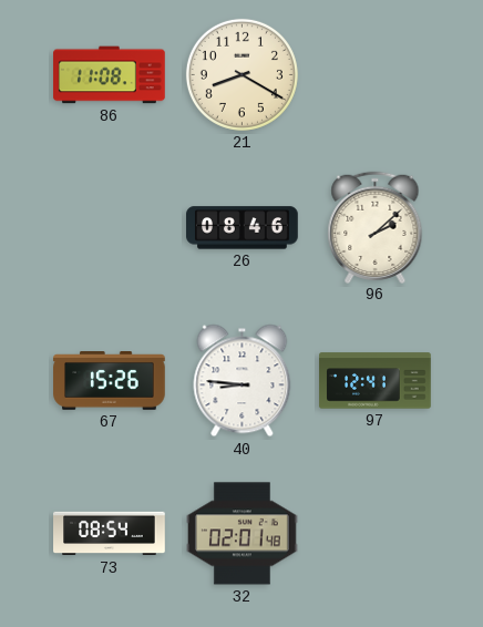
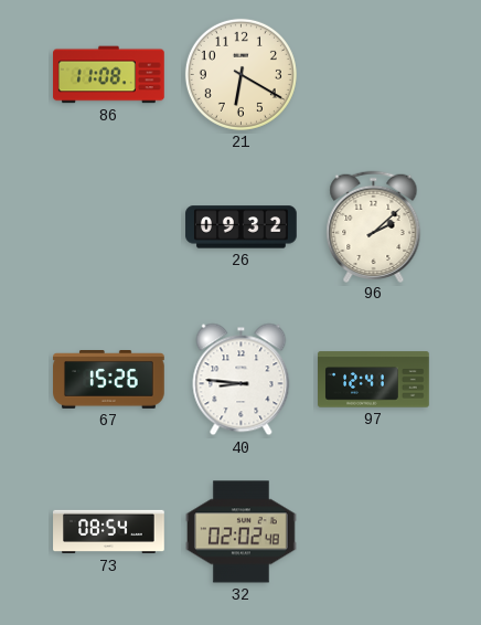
21: 8:20 -> 6:20
26: 08:46 -> 09:32
32: 02:01 -> 02:02
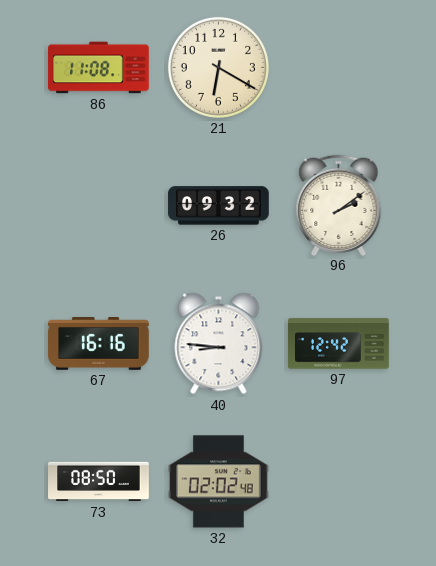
96: 2:08 -> 2:09
67: 15:26 -> 16:16
97: 12:41 -> 12:42
73: 08:54 -> 08:50
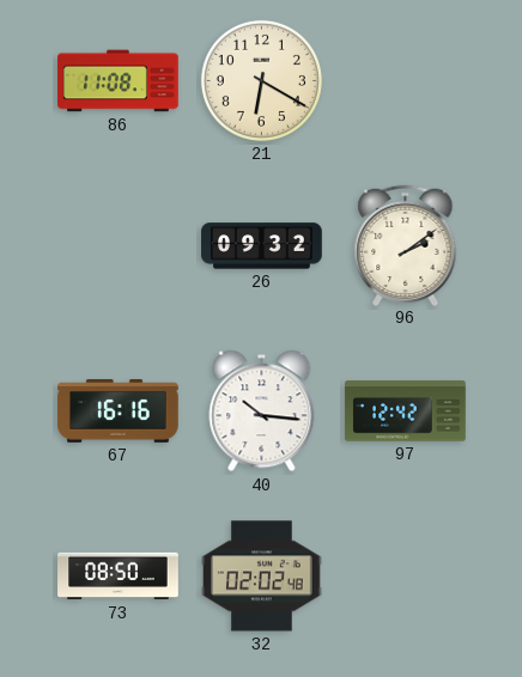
40: 8:46 -> 10:16
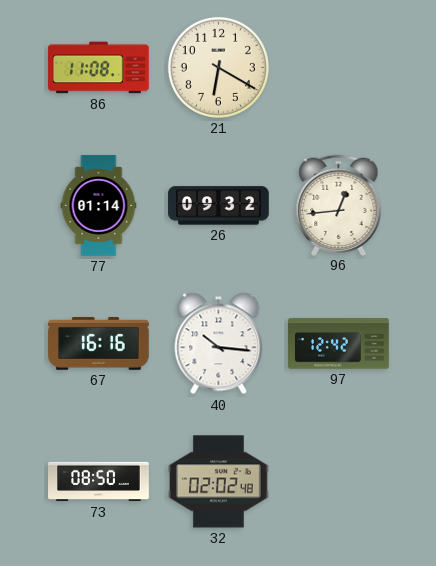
77: none -> 01:14
96: 2:09 -> 12:44
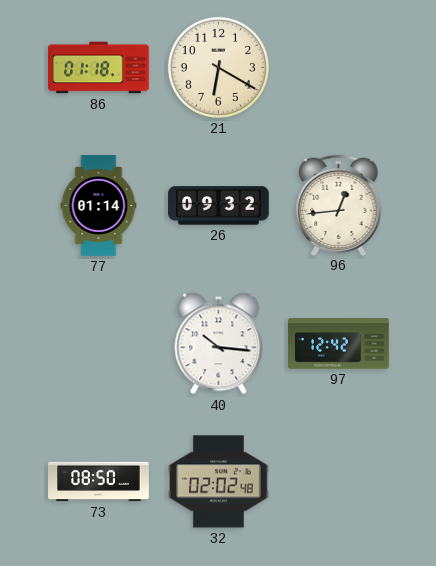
86: 11:08 -> 01:18
67: 16:16 -> none
